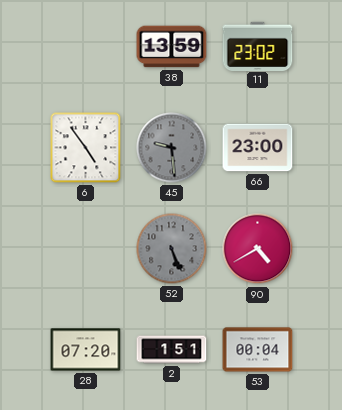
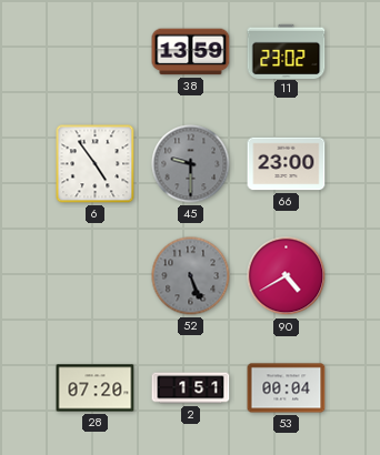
45: 9:29 -> 9:30
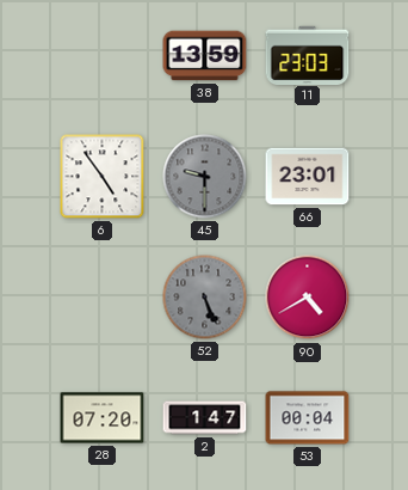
11: 23:02 -> 23:03
66: 23:00 -> 23:01
2: 1:51 -> 1:47
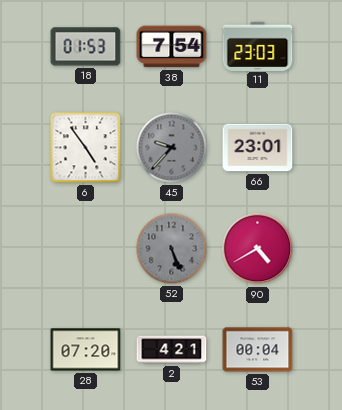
18: none -> 01:53
38: 13:59 -> 7:54
45: 9:30 -> 9:37
2: 1:47 -> 4:21
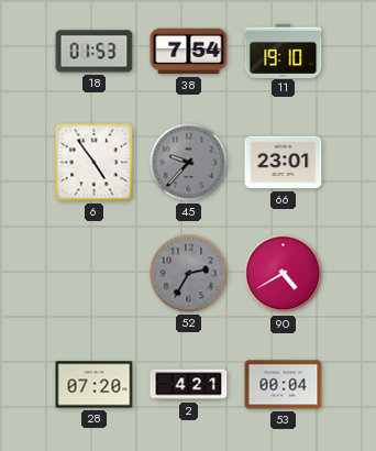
11: 23:03 -> 19:10
52: 5:26 -> 2:35
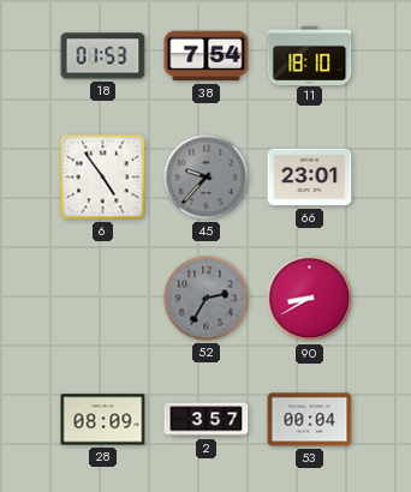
11: 19:10 -> 18:10
90: 4:40 -> 8:40
28: 07:20 -> 08:09
2: 4:21 -> 3:57
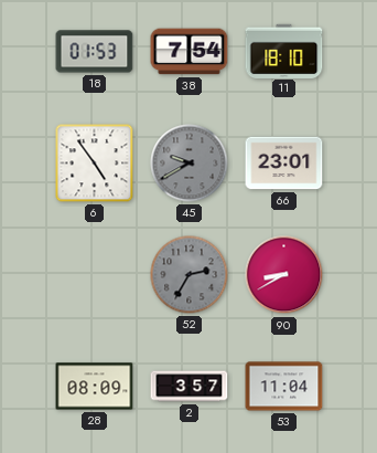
45: 9:37 -> 9:40
53: 00:04 -> 11:04
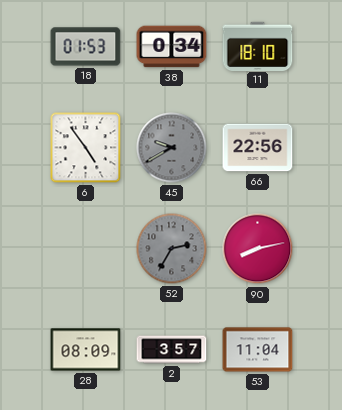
38: 7:54 -> 0:34
66: 23:01 -> 22:56
90: 8:40 -> 8:13
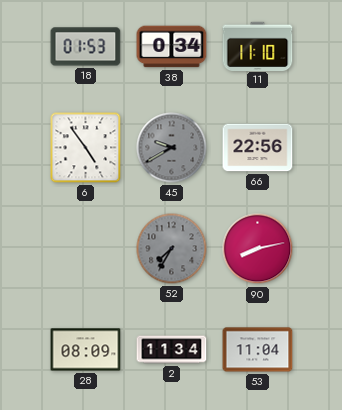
11: 18:10 -> 11:10
52: 2:35 -> 7:35
2: 3:57 -> 11:34
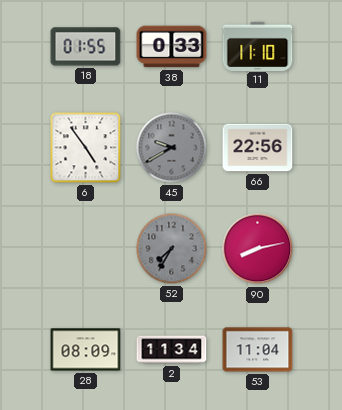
18: 01:53 -> 01:55
38: 0:34 -> 0:33
